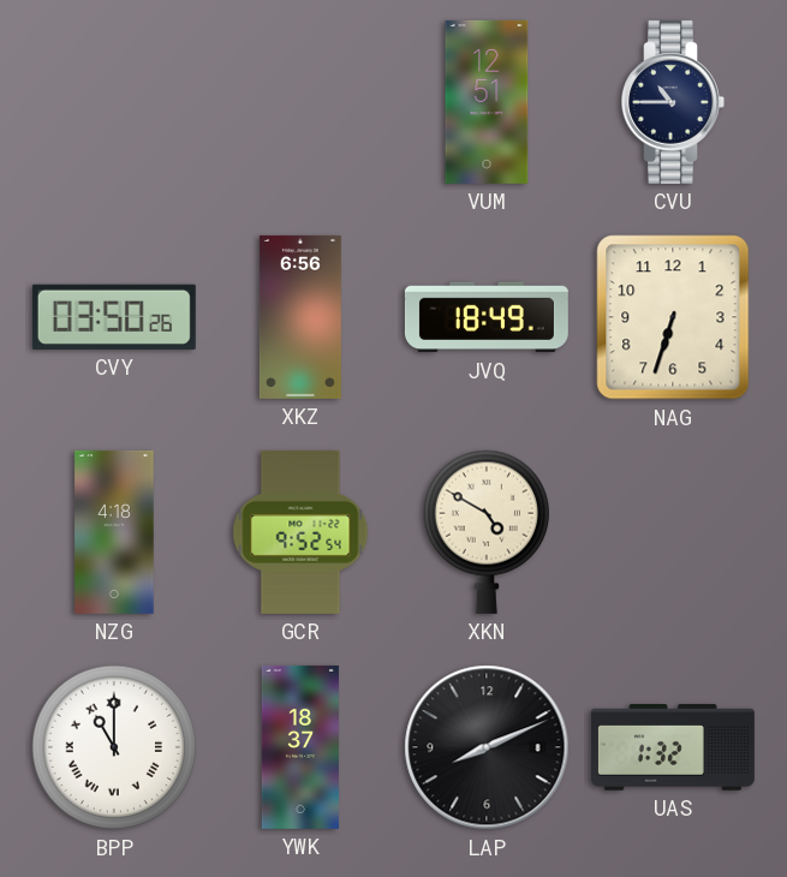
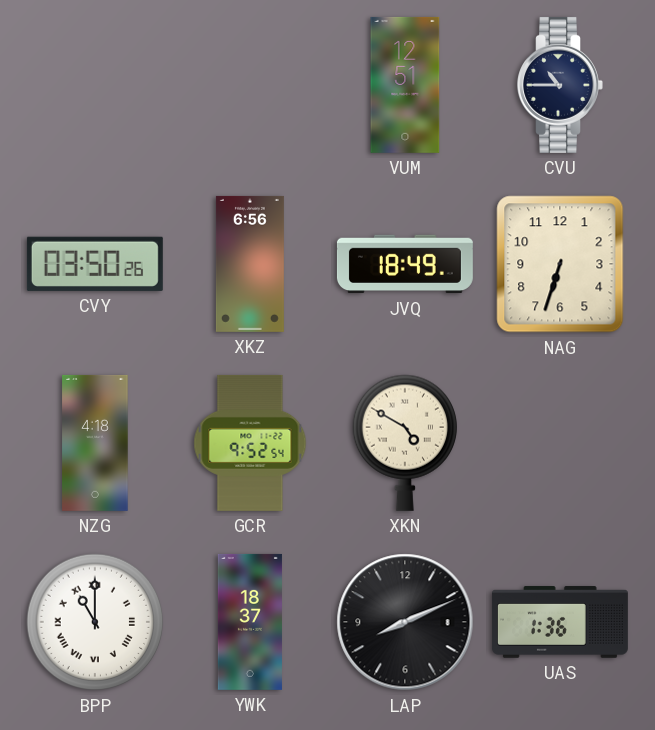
UAS: 1:32 -> 1:36
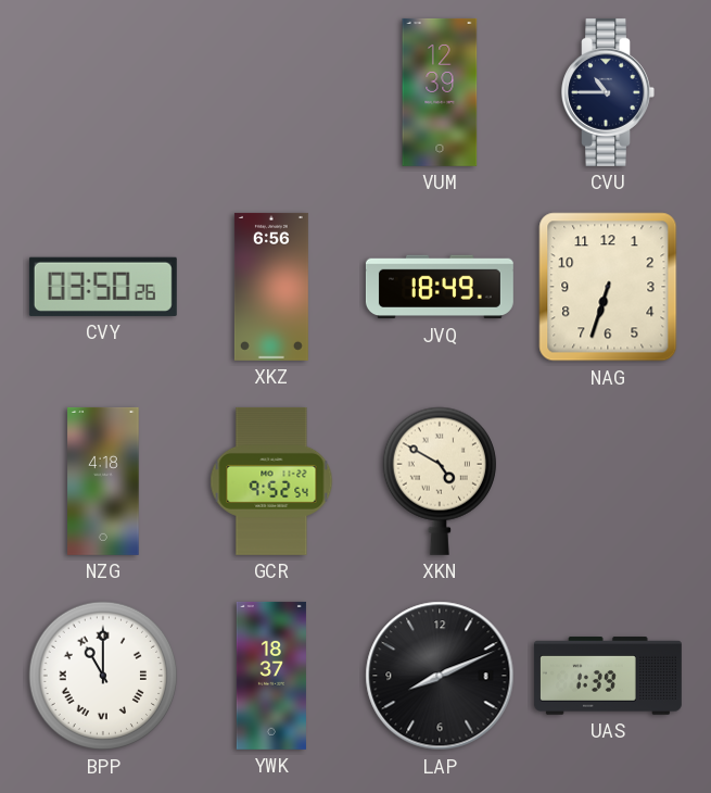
VUM: 12:51 -> 12:39
UAS: 1:36 -> 1:39
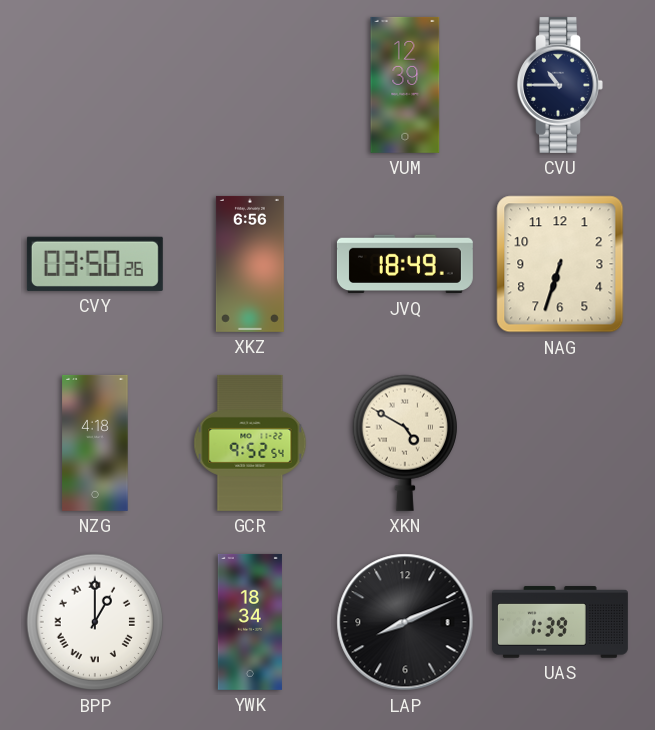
BPP: 11:00 -> 1:00
YWK: 18:37 -> 18:34
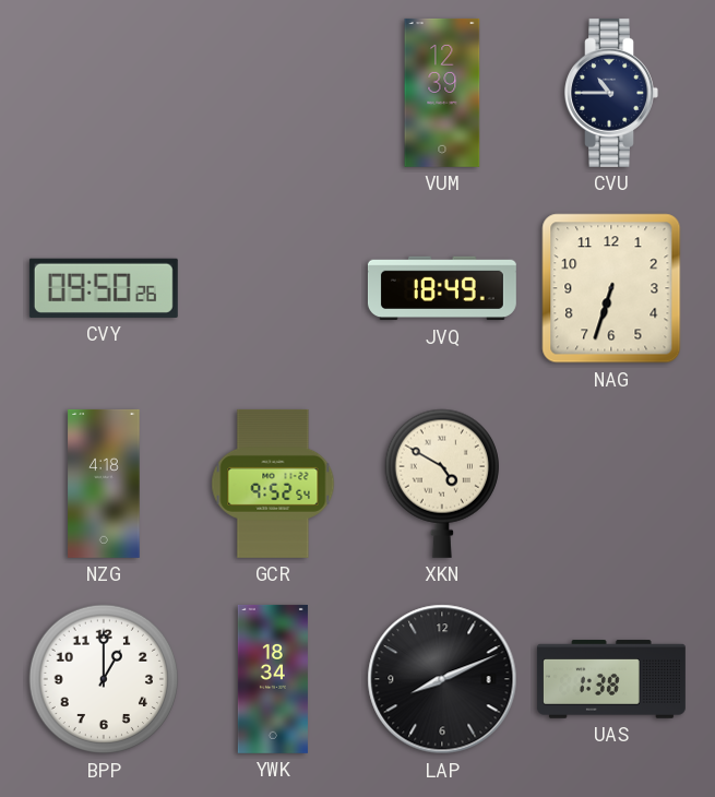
CVY: 03:50 -> 09:50
XKZ: 6:56 -> none
BPP numerals: Roman -> Arabic
UAS: 1:39 -> 1:38
